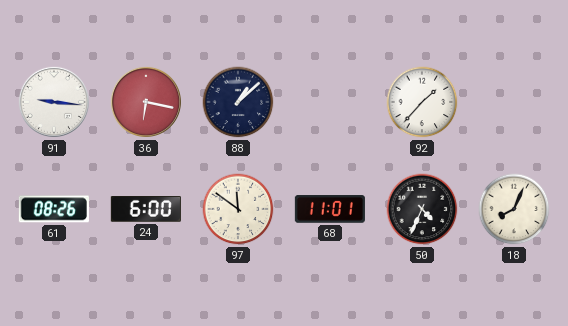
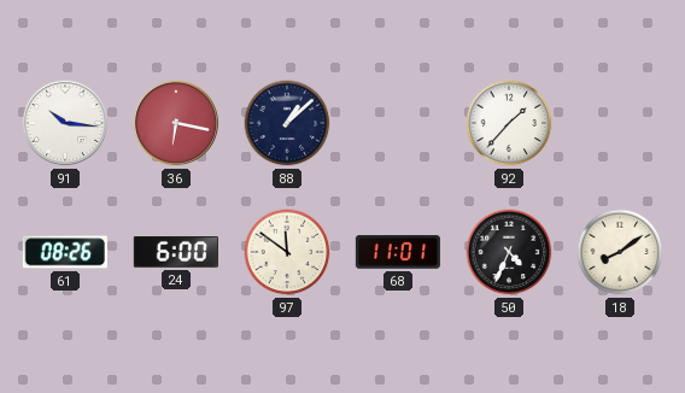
91: 9:16 -> 10:16
18: 8:04 -> 8:09
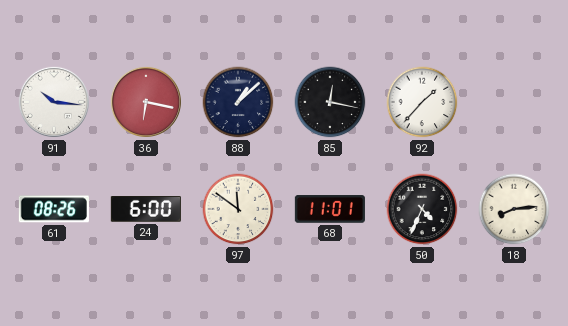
85: none -> 12:17
18: 8:09 -> 8:14
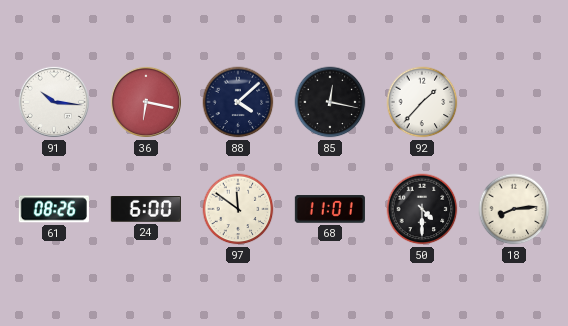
88: 1:08 -> 4:08
50: 4:34 -> 4:30
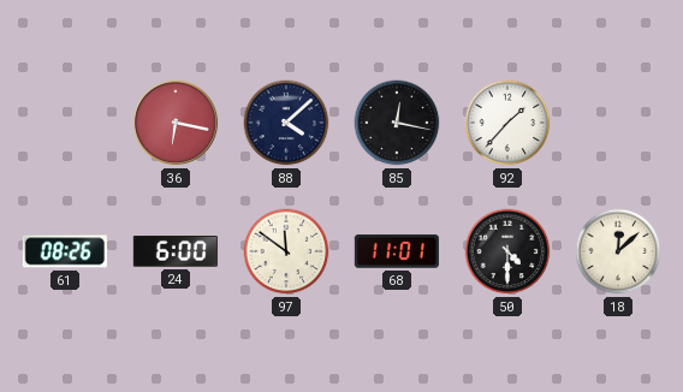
91: 10:16 -> none
18: 8:14 -> 12:08
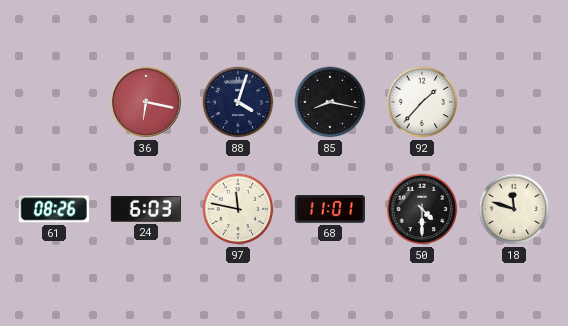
88: 4:08 -> 4:03
85: 12:17 -> 8:17
24: 6:00 -> 6:03
97: 11:51 -> 11:47
18: 12:08 -> 11:48
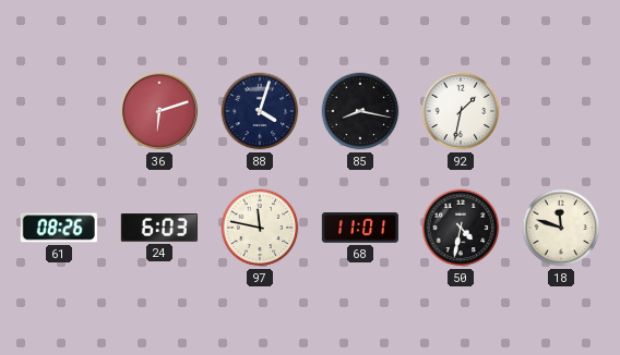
36: 6:17 -> 6:12
92: 1:37 -> 1:32
50: 4:30 -> 4:32
